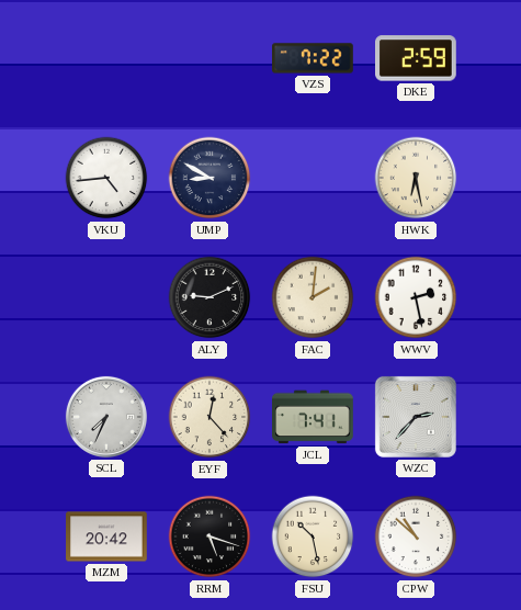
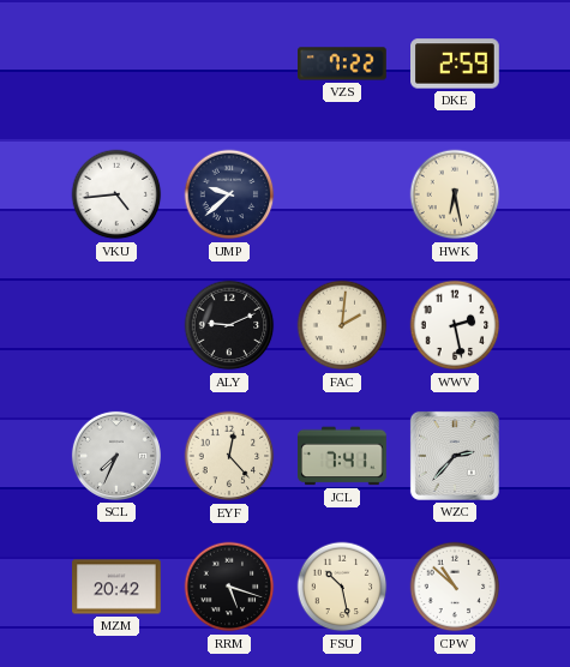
UMP: 8:50 -> 9:38
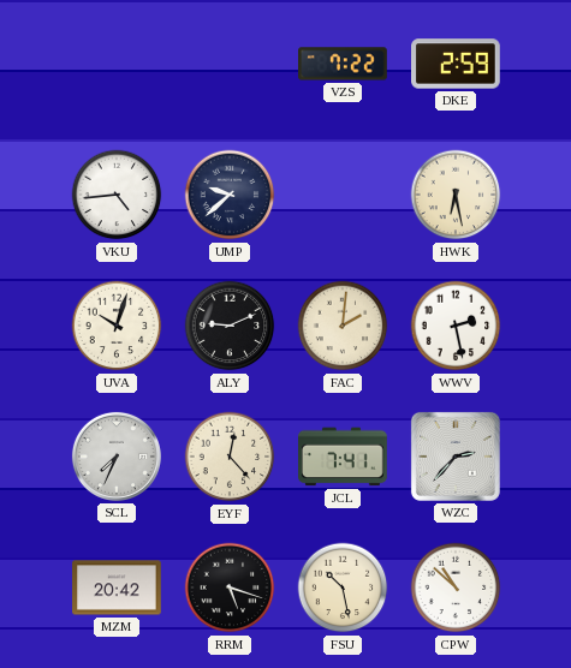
UVA: none -> 10:03
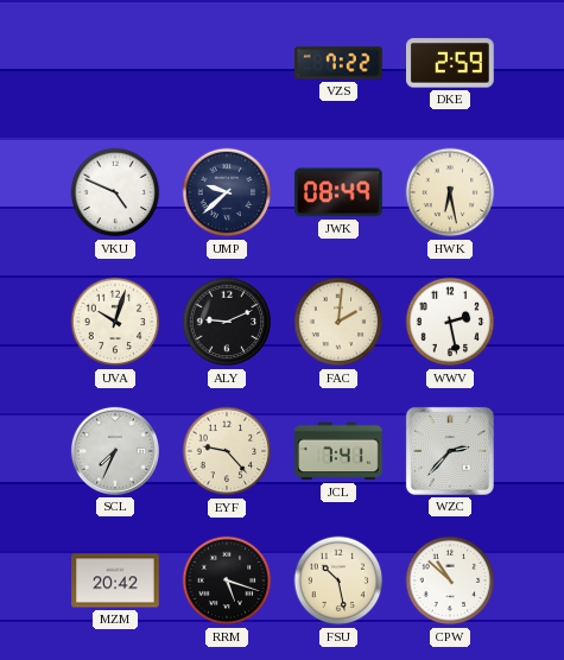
VKU: 4:44 -> 4:49
JWK: none -> 08:49
EYF: 12:23 -> 9:23
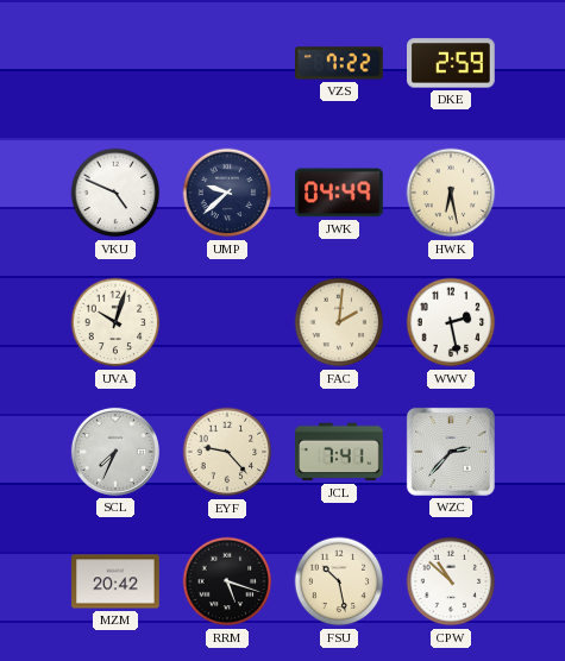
JWK: 08:49 -> 04:49
ALY: 9:11 -> none
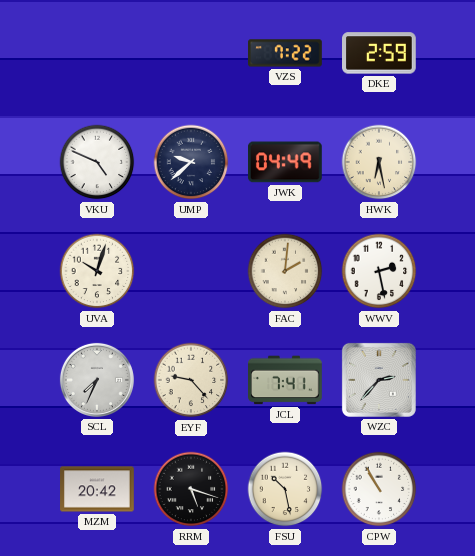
CPW: 10:52 -> 10:55
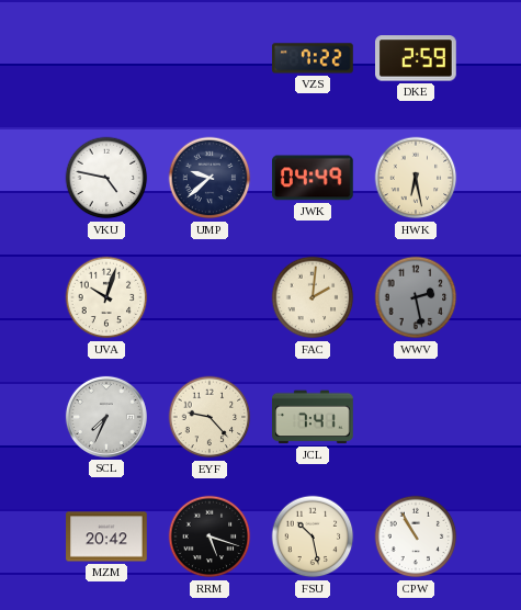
VKU: 4:49 -> 4:47
WWV dial: white -> grey
WZC: 2:37 -> none
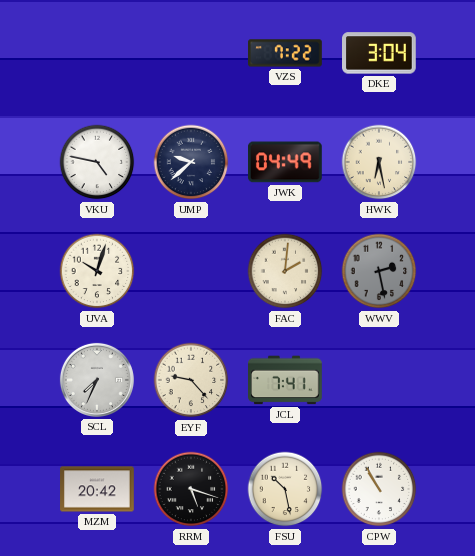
DKE: 2:59 -> 3:04
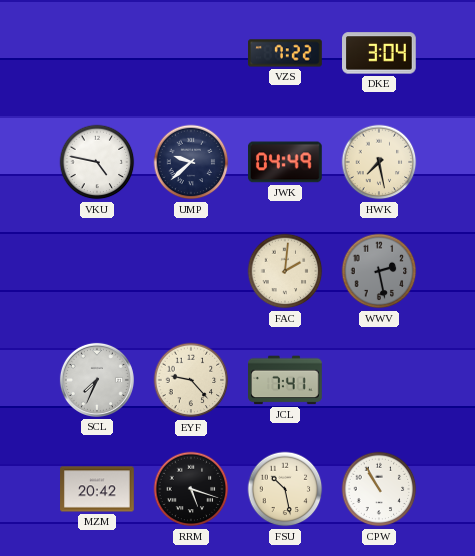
HWK: 6:28 -> 7:28
UVA: 10:03 -> none
